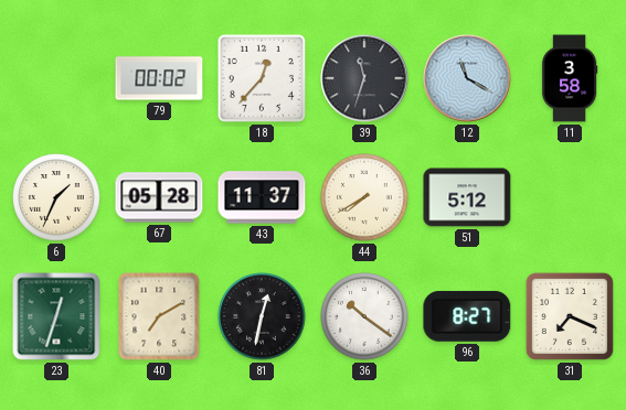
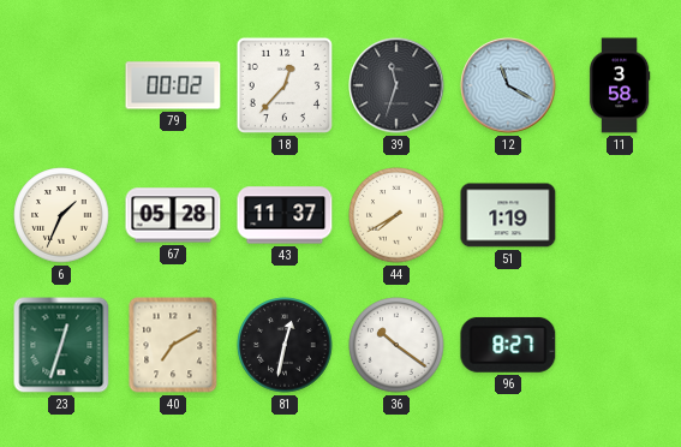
51: 5:12 -> 1:19
31: 7:19 -> none
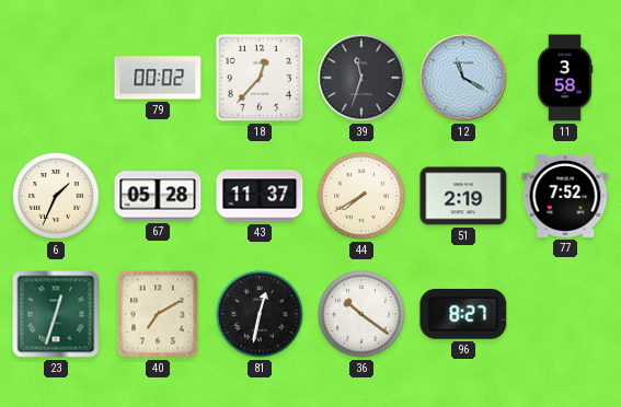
51: 1:19 -> 2:19
77: none -> 7:52
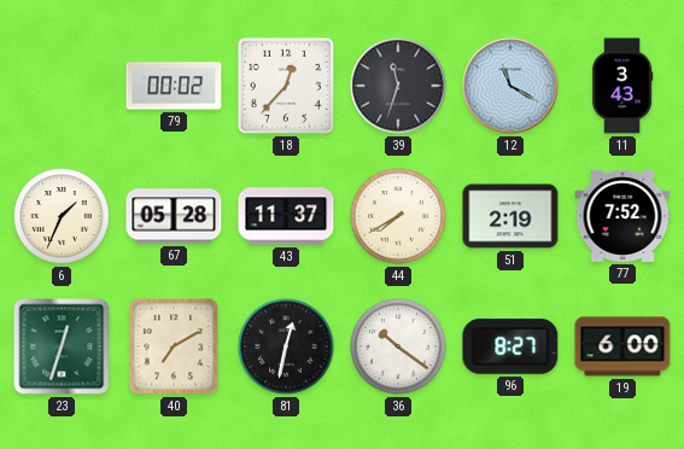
11: 3:58 -> 3:43
19: none -> 6:00
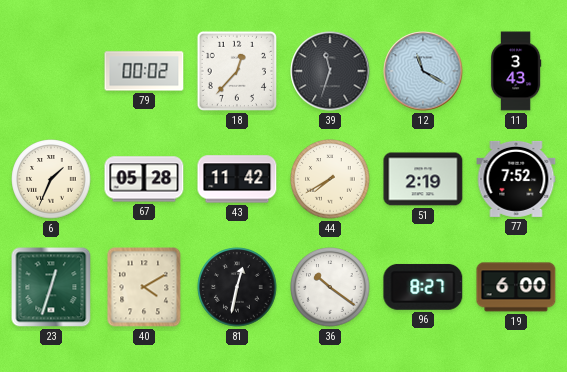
43: 11:37 -> 11:42
40: 7:10 -> 4:10
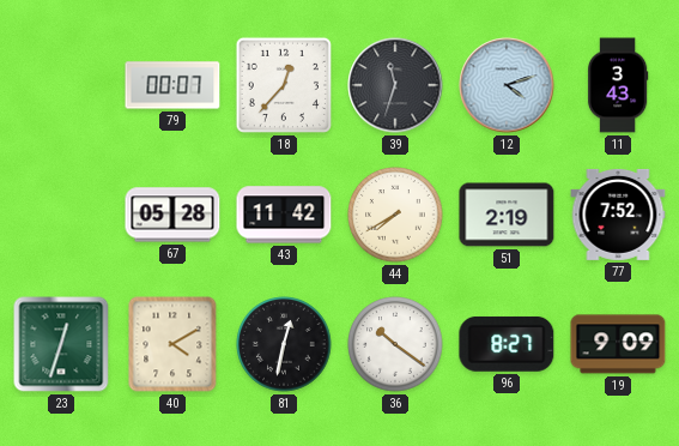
79: 00:02 -> 00:07
12: 11:20 -> 4:12
6: 1:34 -> none
19: 6:00 -> 9:09
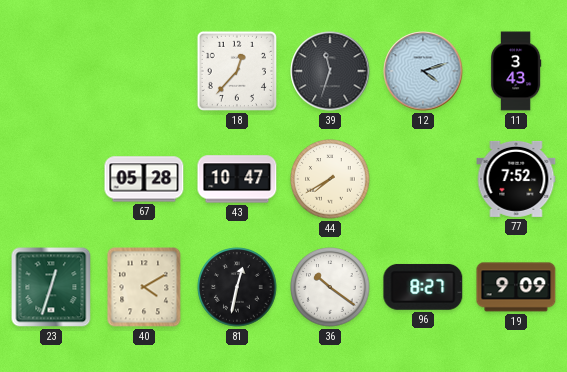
79: 00:07 -> none
43: 11:42 -> 10:47
51: 2:19 -> none
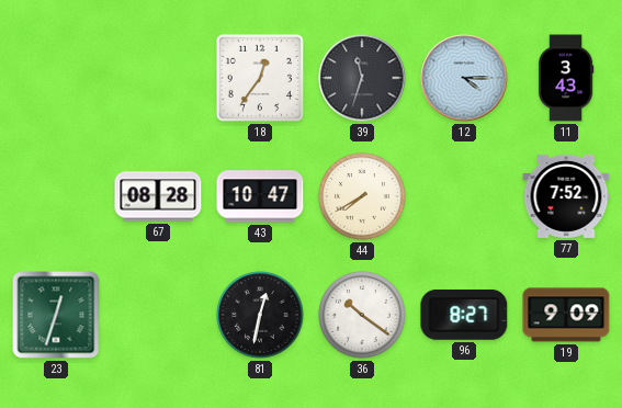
18: 12:37 -> 12:36
12: 4:12 -> 4:15
67: 05:28 -> 08:28
40: 4:10 -> none
